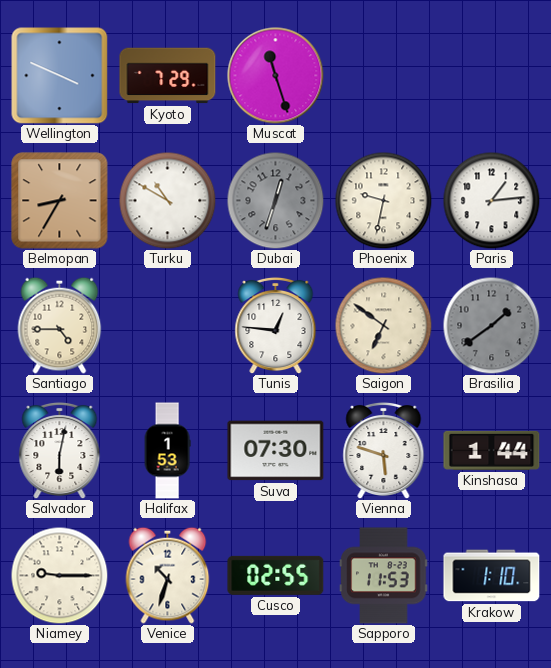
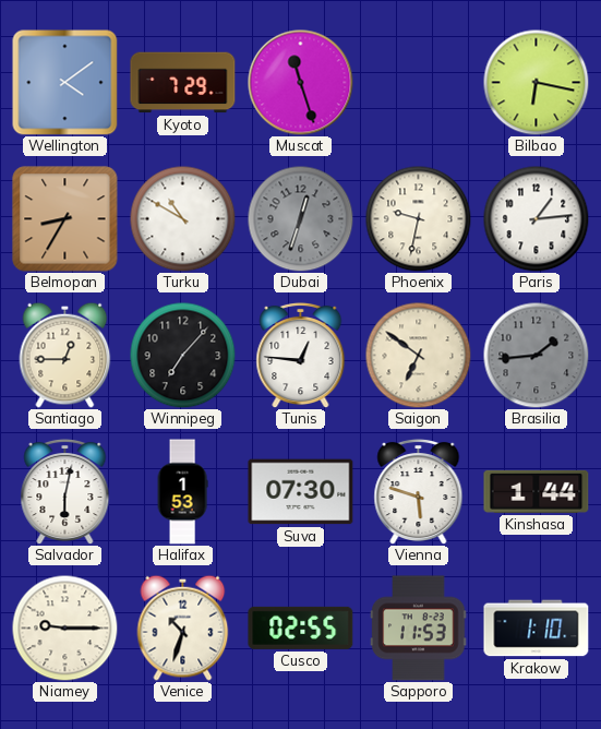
Wellington: 3:49 -> 4:09
Bilbao: none -> 6:17
Santiago: 4:45 -> 12:45
Winnipeg: none -> 7:07
Brasilia: 1:39 -> 1:44
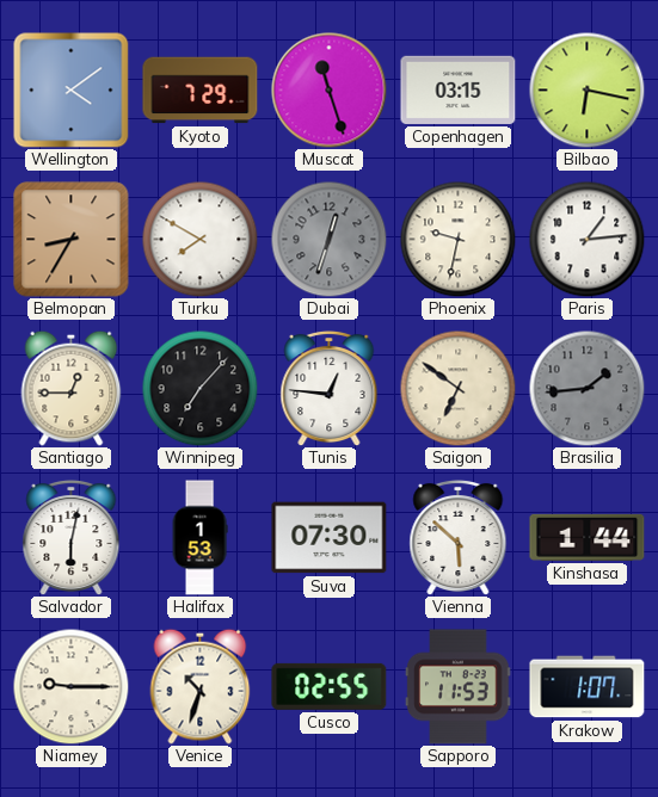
Copenhagen: none -> 03:15
Turku: 10:50 -> 7:50
Vienna: 5:48 -> 5:52
Krakow: 1:10 -> 1:07
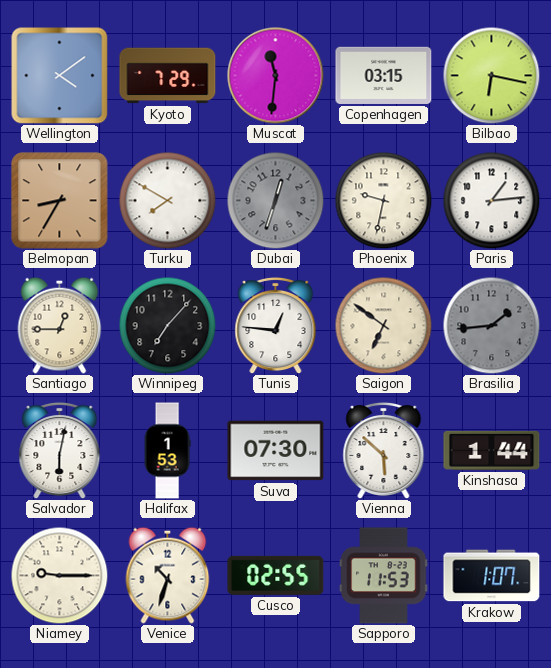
Muscat: 11:27 -> 11:31
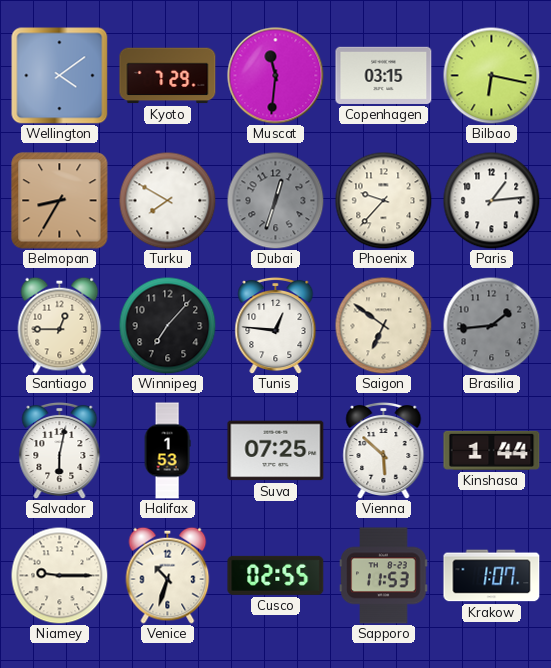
Phoenix: 9:32 -> 9:37
Suva: 07:30 -> 07:25
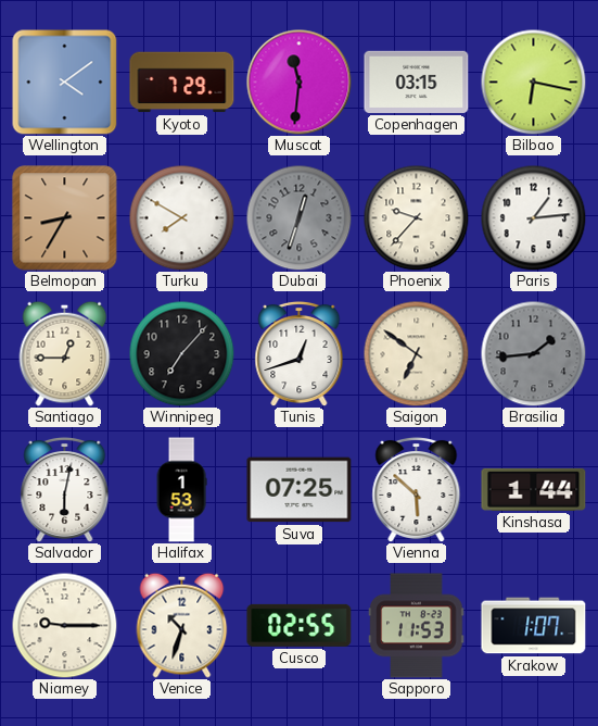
Tunis: 12:46 -> 12:42
